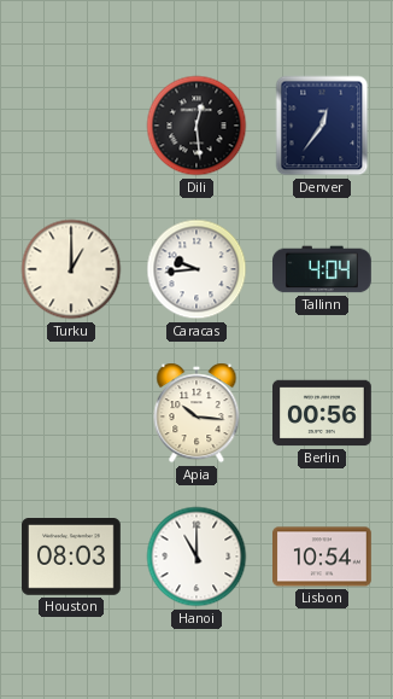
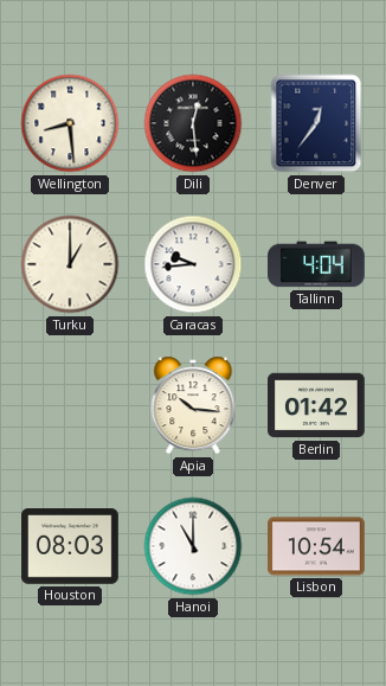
Wellington: none -> 8:29
Berlin: 00:56 -> 01:42
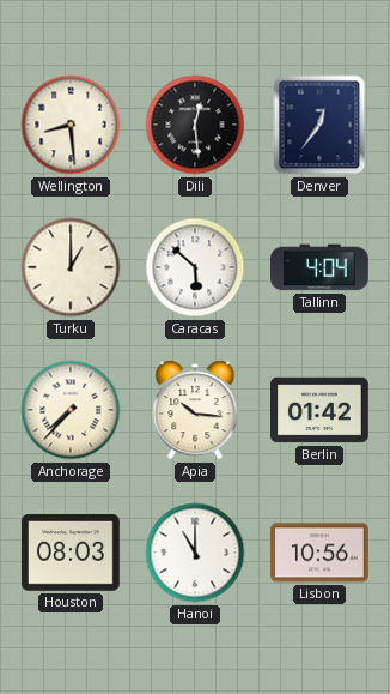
Caracas: 9:44 -> 5:52
Anchorage: none -> 7:37
Lisbon: 10:54 -> 10:56
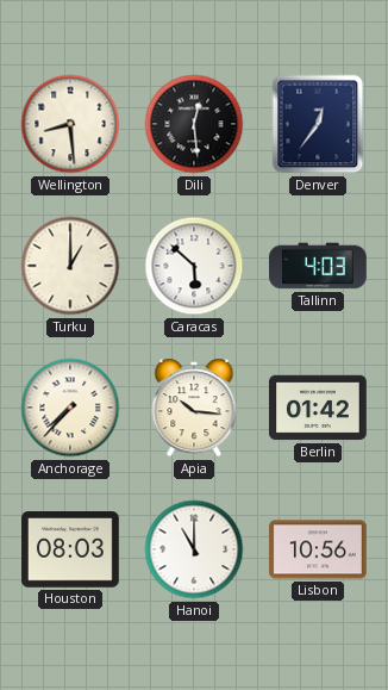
Tallinn: 4:04 -> 4:03
